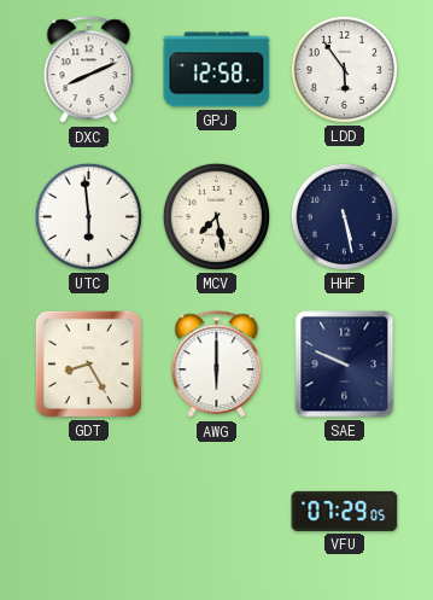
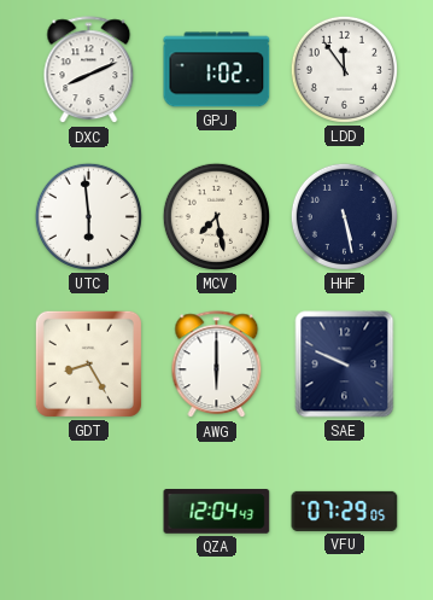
GPJ: 12:58 -> 1:02
LDD: 5:54 -> 11:54
QZA: none -> 12:04
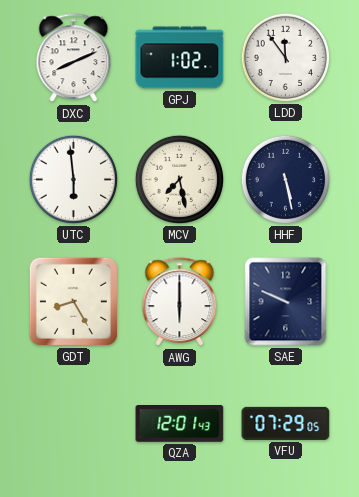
QZA: 12:04 -> 12:01
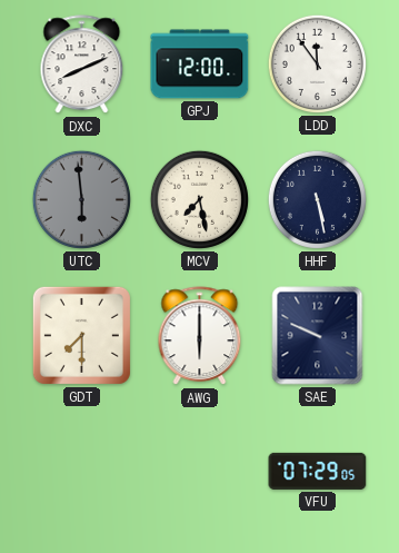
GPJ: 1:02 -> 12:00
UTC dial: white -> grey
GDT: 8:25 -> 7:30
QZA: 12:01 -> none
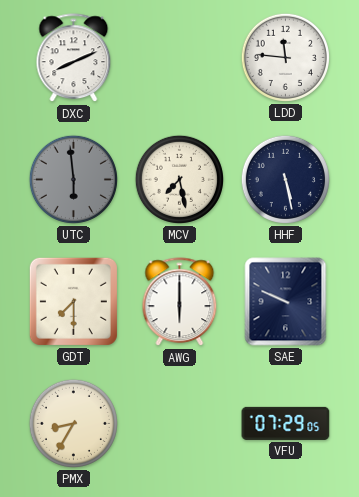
GPJ: 12:00 -> none
LDD: 11:54 -> 11:46
PMX: none -> 8:35
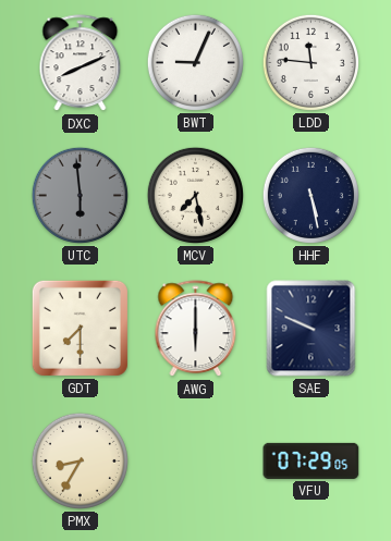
BWT: none -> 9:04
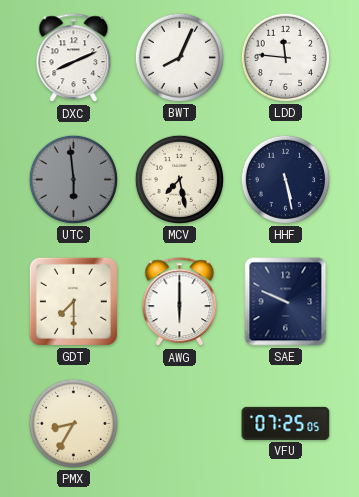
BWT: 9:04 -> 8:04
VFU: 07:29 -> 07:25
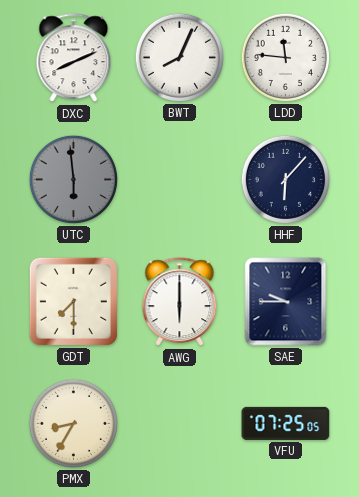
MCV: 7:28 -> none
HHF: 5:28 -> 6:07
SAE: 9:49 -> 9:45
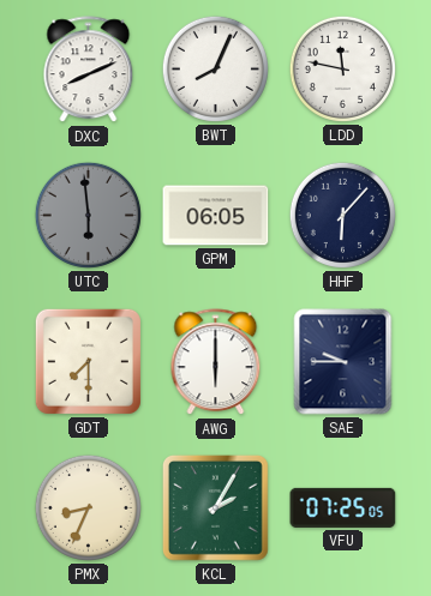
LDD: 11:46 -> 11:47
GPM: none -> 06:05
PMX: 8:35 -> 8:34
KCL: none -> 2:05
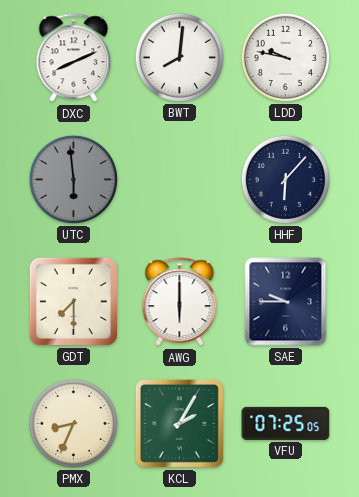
BWT: 8:04 -> 8:01
LDD: 11:47 -> 9:47
GPM: 06:05 -> none
